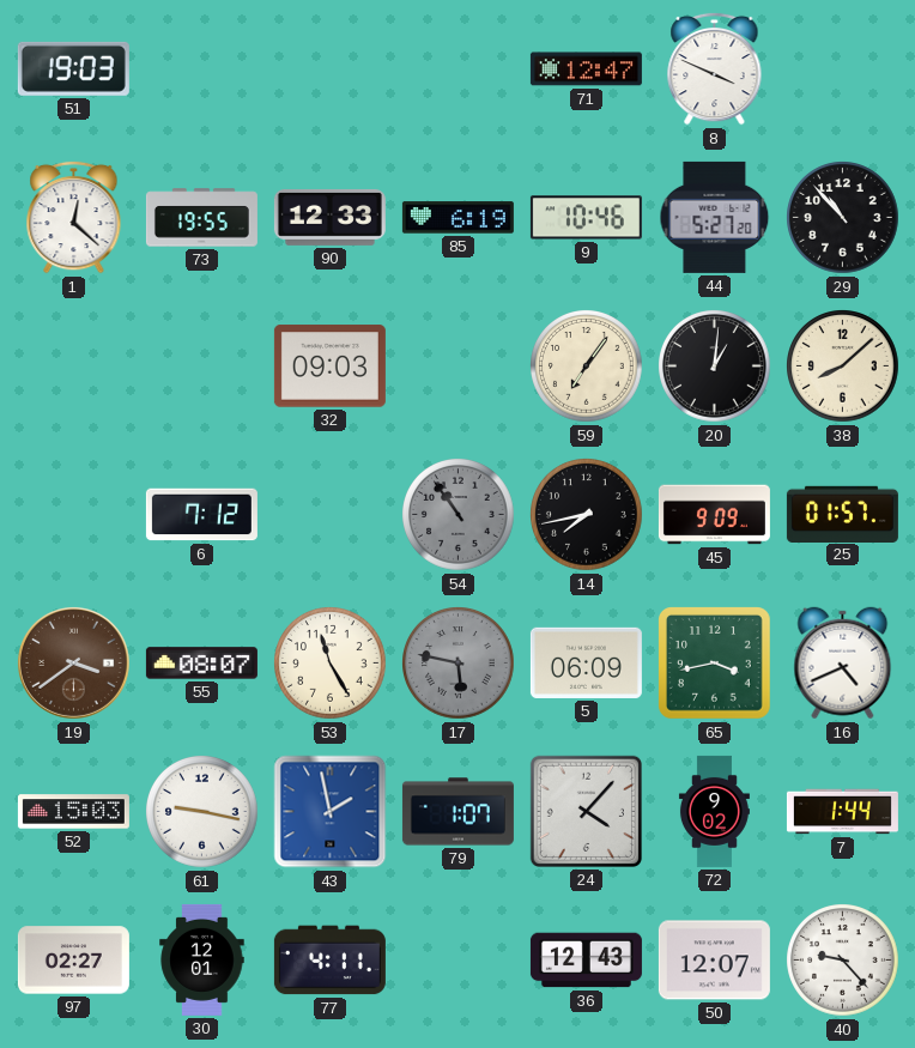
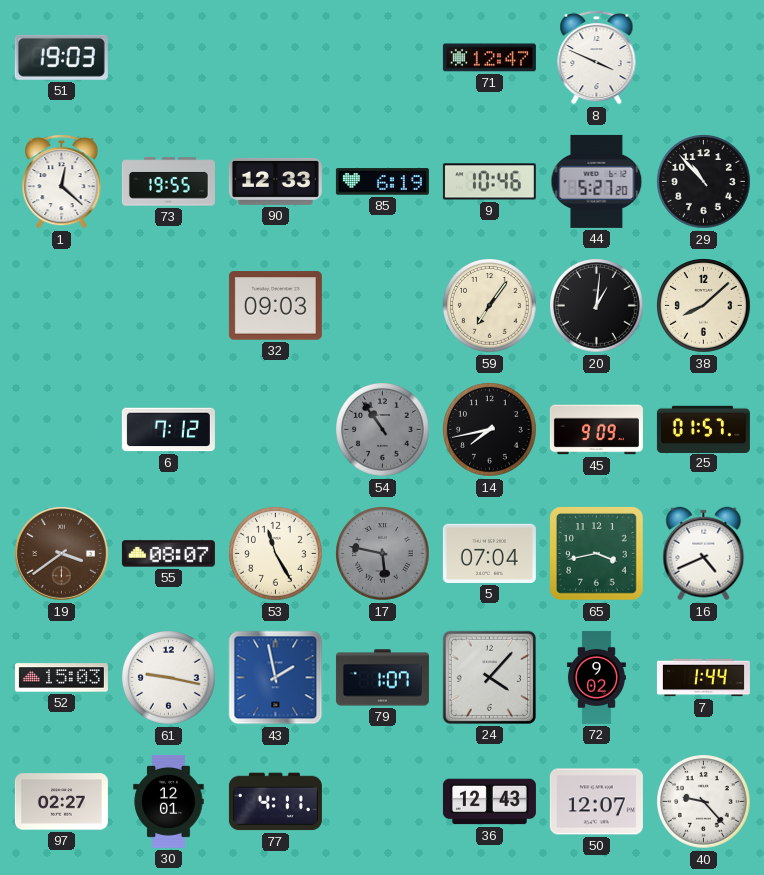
5: 06:09 -> 07:04
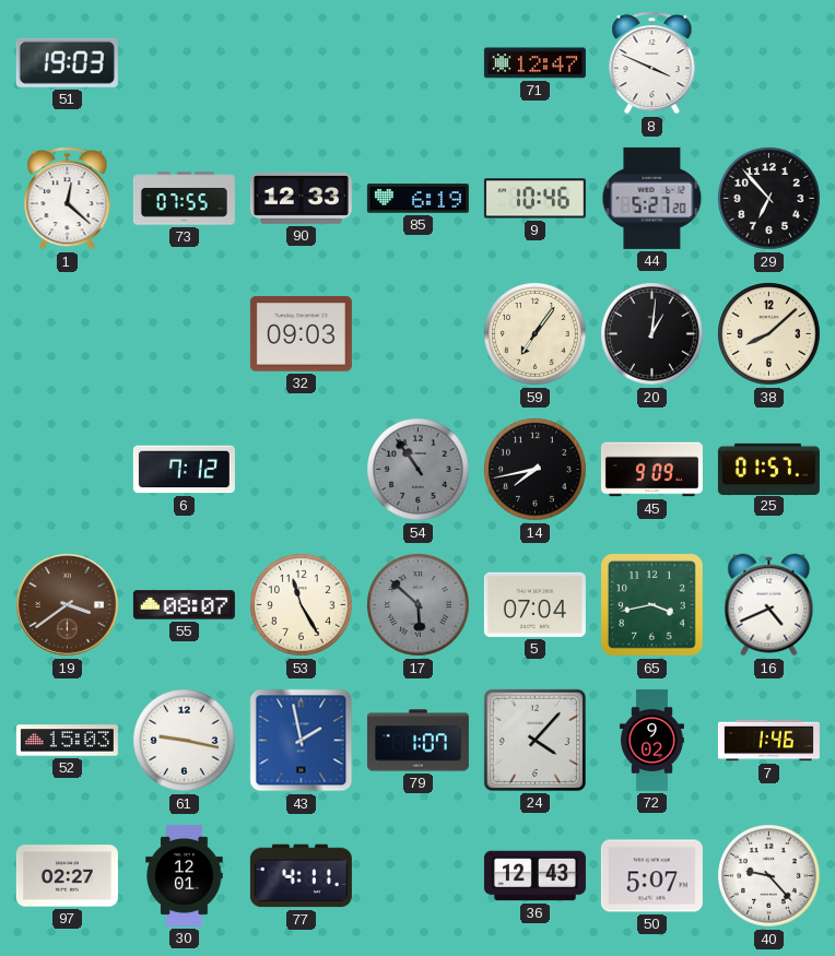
73: 19:55 -> 07:55
29: 10:53 -> 6:53
17: 5:47 -> 5:52
7: 1:44 -> 1:46
50: 12:07 -> 5:07
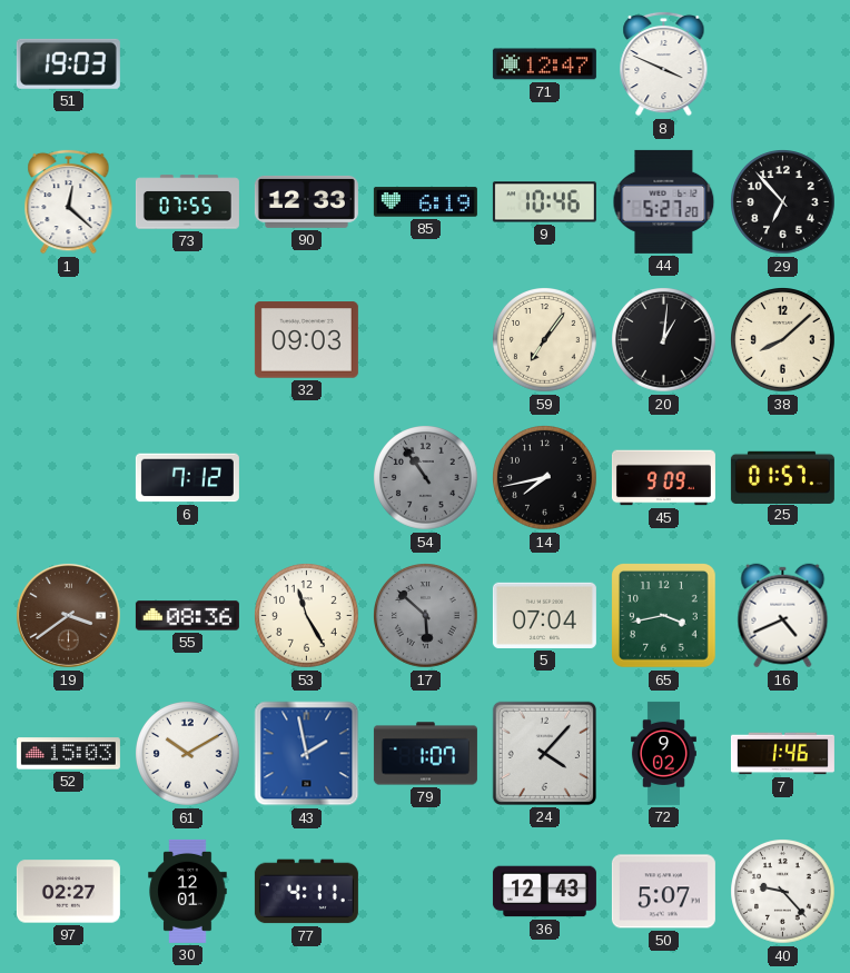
55: 08:07 -> 08:36
61: 9:17 -> 10:10
